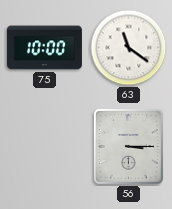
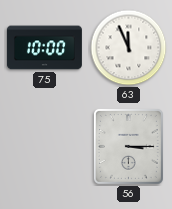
63: 11:21 -> 11:56
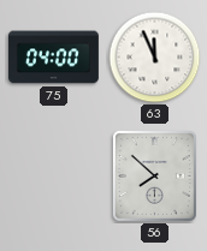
75: 10:00 -> 04:00
56: 3:15 -> 7:52
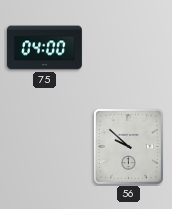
63: 11:56 -> none
56: 7:52 -> 9:52
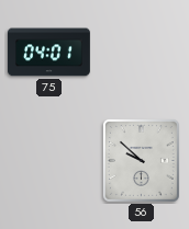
75: 04:00 -> 04:01
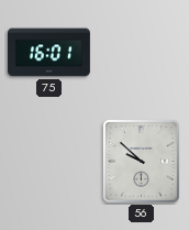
75: 04:01 -> 16:01
